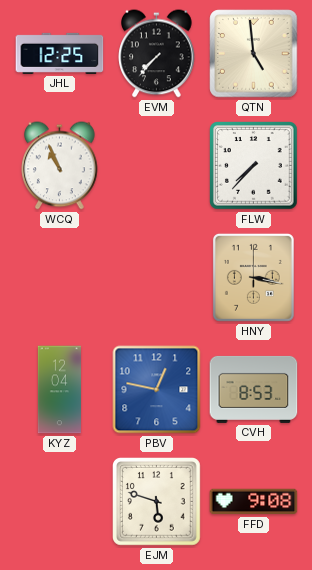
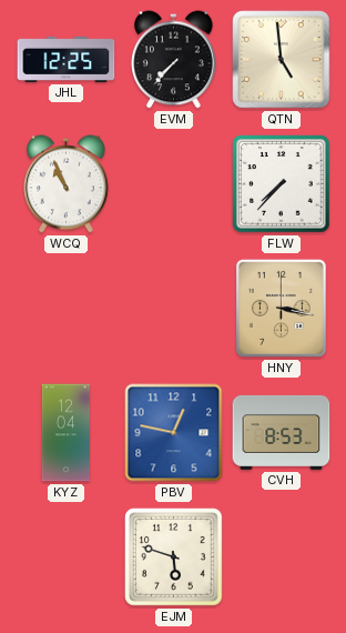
FFD: 9:08 -> none
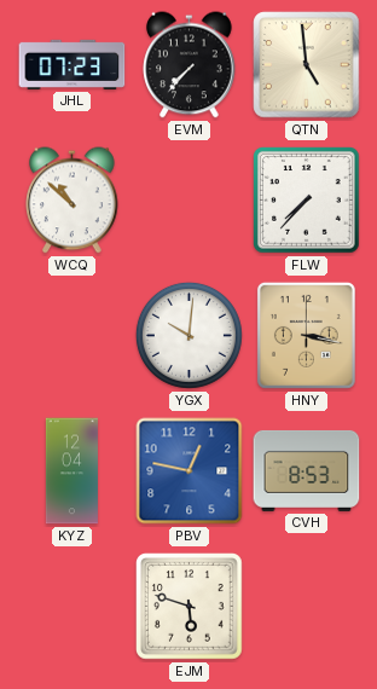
JHL: 12:25 -> 07:23
WCQ: 10:56 -> 10:52
YGX: none -> 10:01
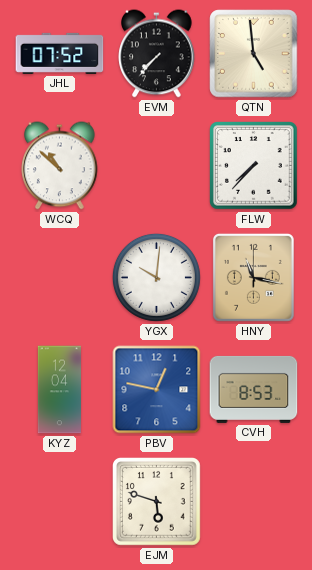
JHL: 07:23 -> 07:52
HNY: 3:17 -> 11:17
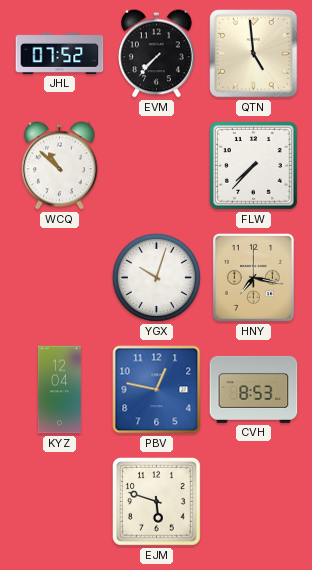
YGX: 10:01 -> 10:03
HNY: 11:17 -> 7:17
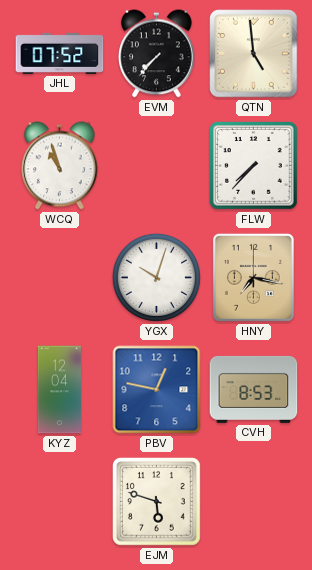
WCQ: 10:52 -> 10:57
